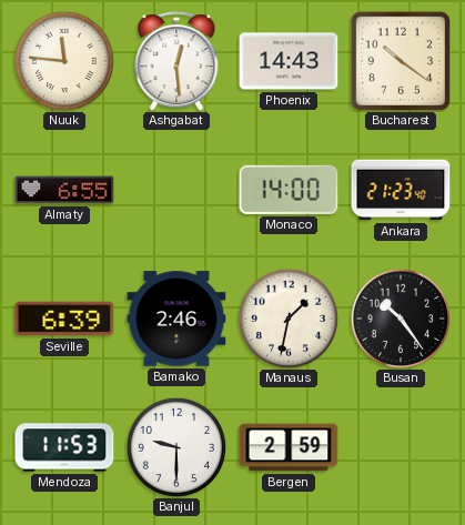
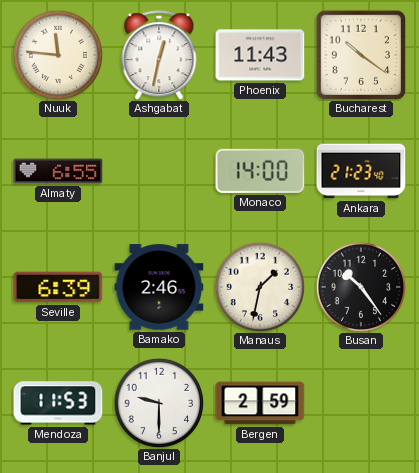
Ashgabat: 12:29 -> 12:32
Phoenix: 14:43 -> 11:43
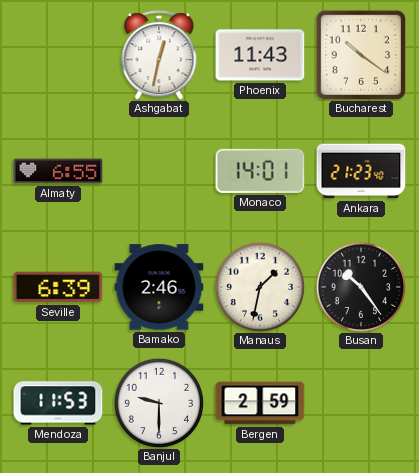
Nuuk: 11:46 -> none
Monaco: 14:00 -> 14:01
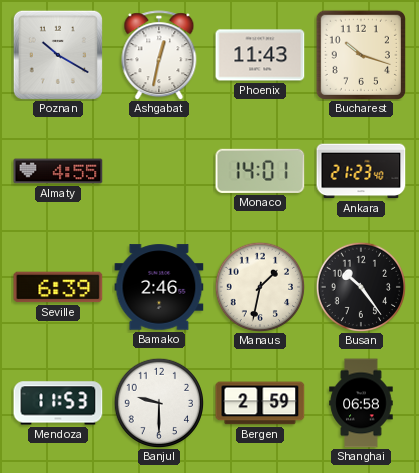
Poznan: none -> 10:20
Bucharest: 10:21 -> 10:18
Almaty: 6:55 -> 4:55
Shanghai: none -> 06:58
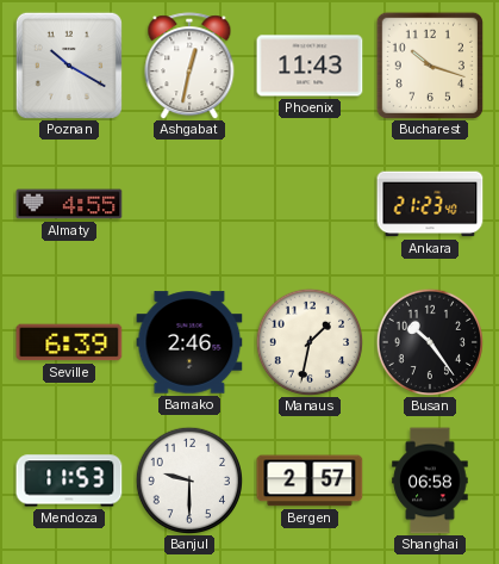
Monaco: 14:01 -> none
Bergen: 2:59 -> 2:57
